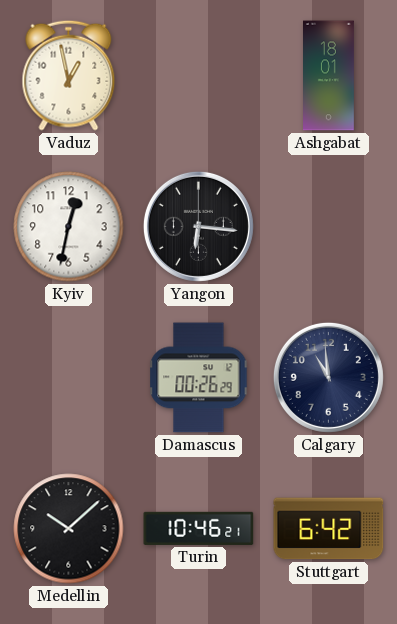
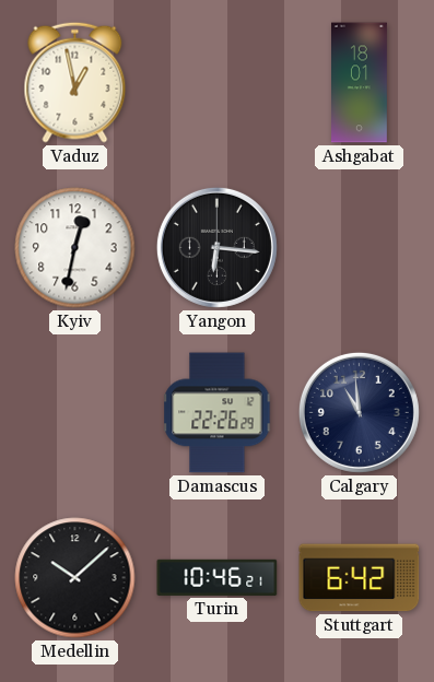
Damascus: 00:26 -> 22:26
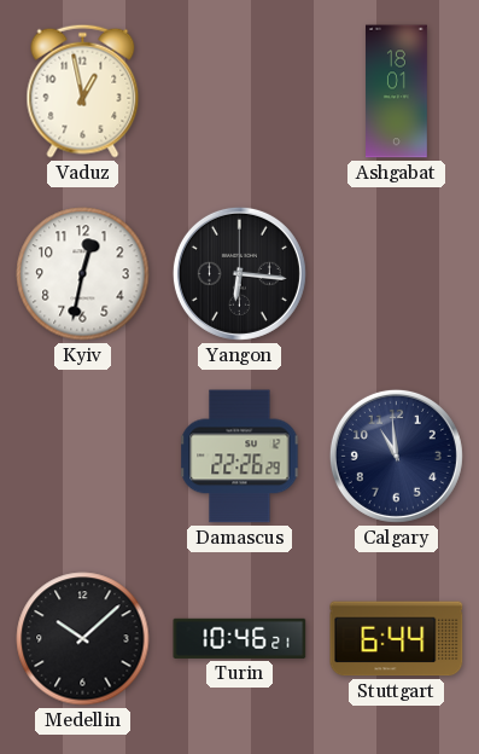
Stuttgart: 6:42 -> 6:44
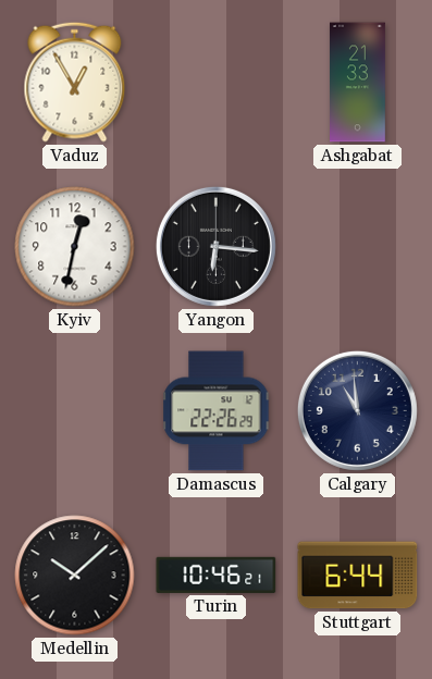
Vaduz: 12:58 -> 12:55
Ashgabat: 18:01 -> 21:33
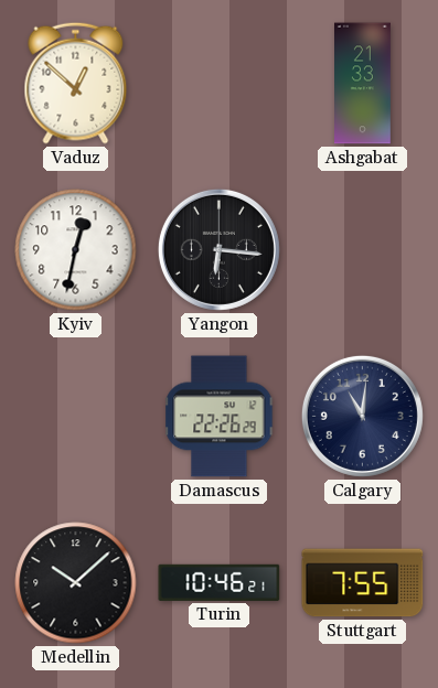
Vaduz: 12:55 -> 12:52
Calgary: 10:59 -> 11:01
Stuttgart: 6:44 -> 7:55
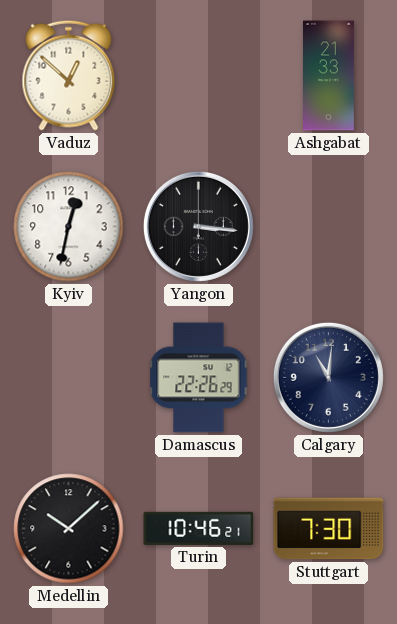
Yangon: 6:16 -> 3:16
Stuttgart: 7:55 -> 7:30
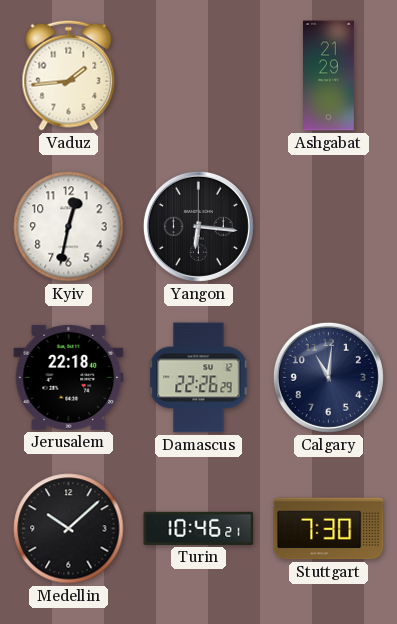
Vaduz: 12:52 -> 1:44
Ashgabat: 21:33 -> 21:29
Yangon: 3:16 -> 6:16
Jerusalem: none -> 22:18
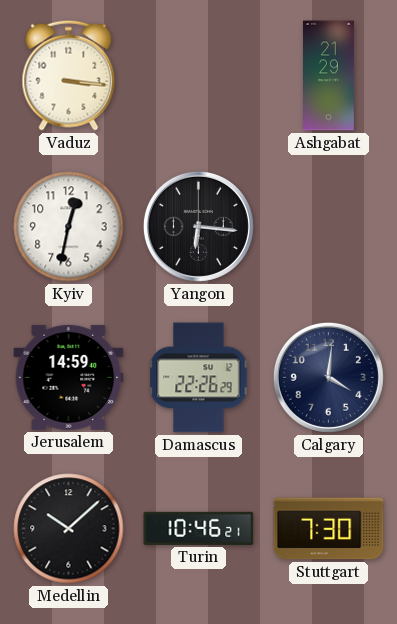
Vaduz: 1:44 -> 3:16
Jerusalem: 22:18 -> 14:59
Calgary: 11:01 -> 4:01
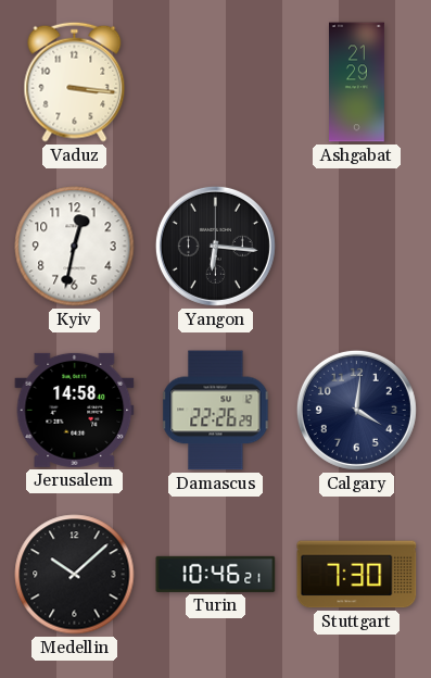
Jerusalem: 14:59 -> 14:58
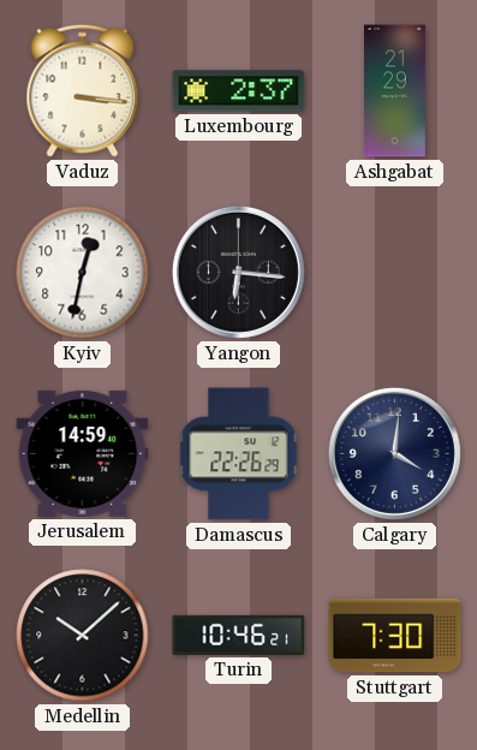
Luxembourg: none -> 2:37
Jerusalem: 14:58 -> 14:59
